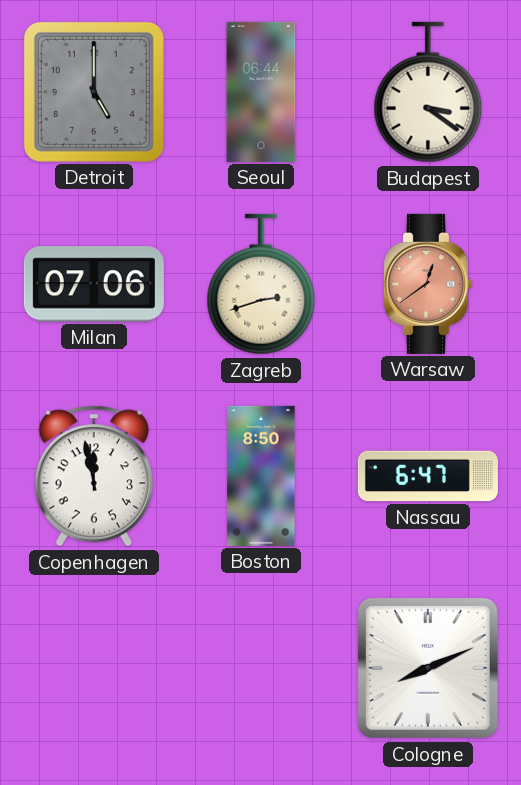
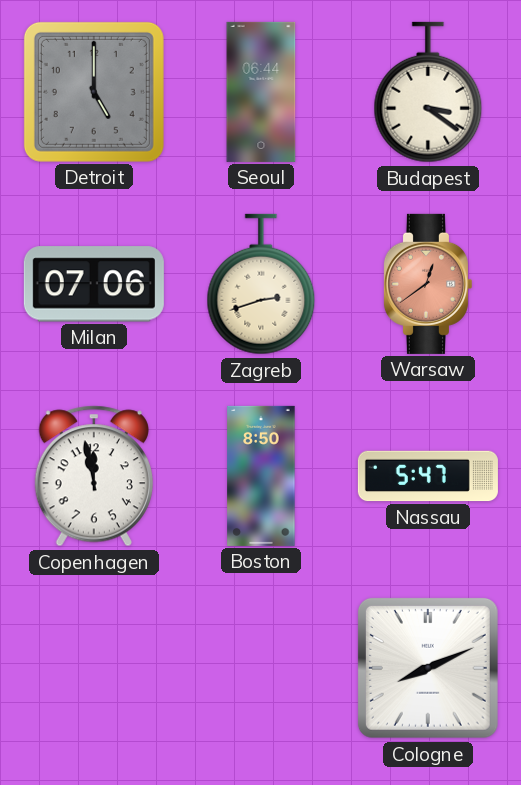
Nassau: 6:47 -> 5:47
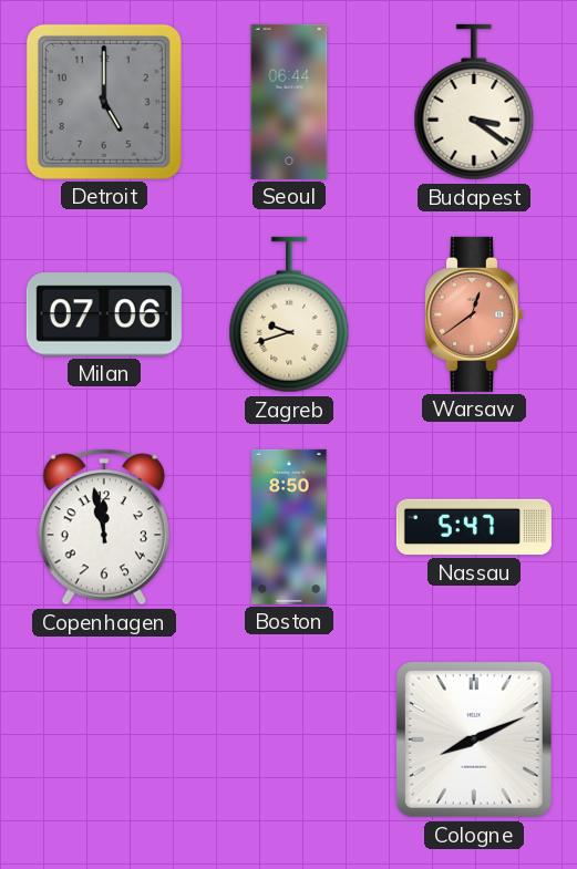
Zagreb: 2:42 -> 9:42
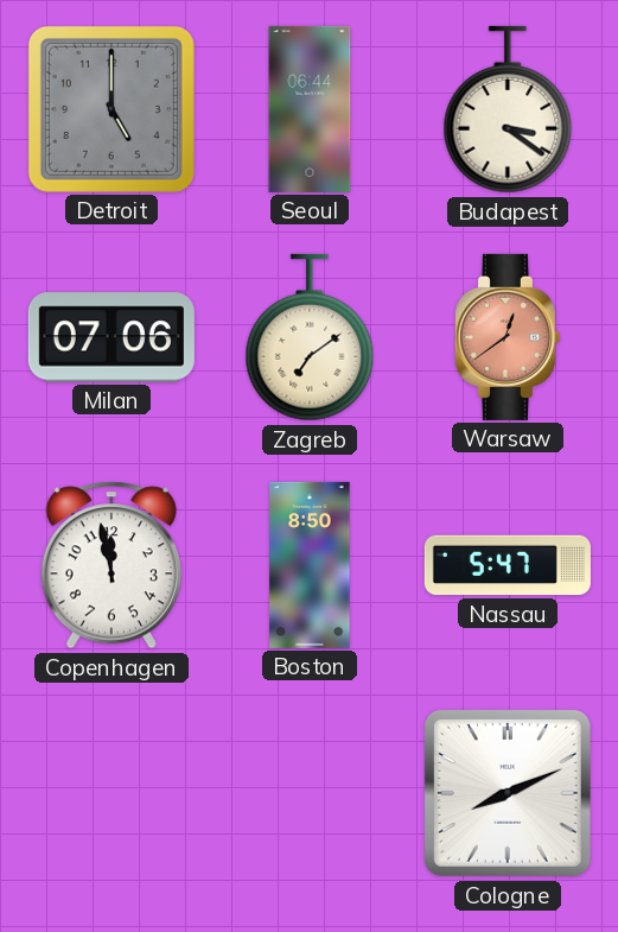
Zagreb: 9:42 -> 7:09
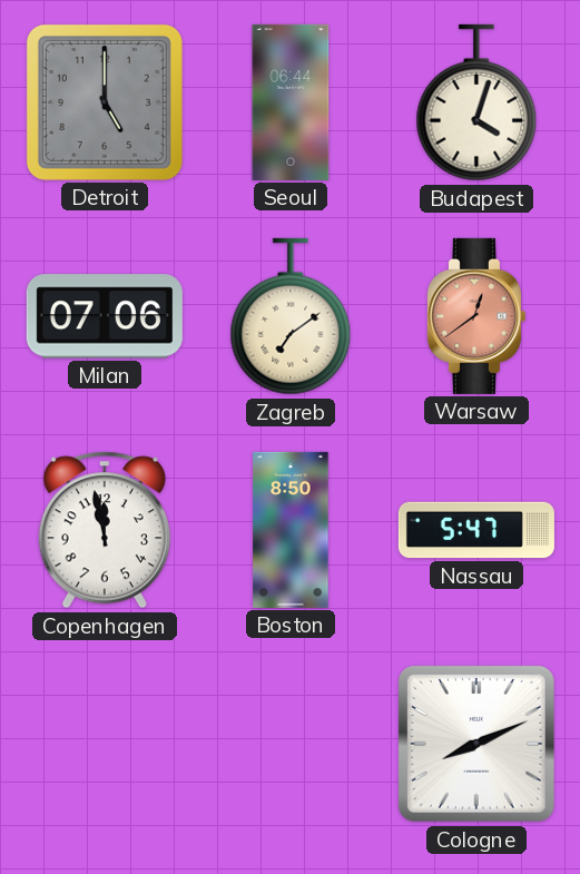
Budapest: 3:21 -> 4:03
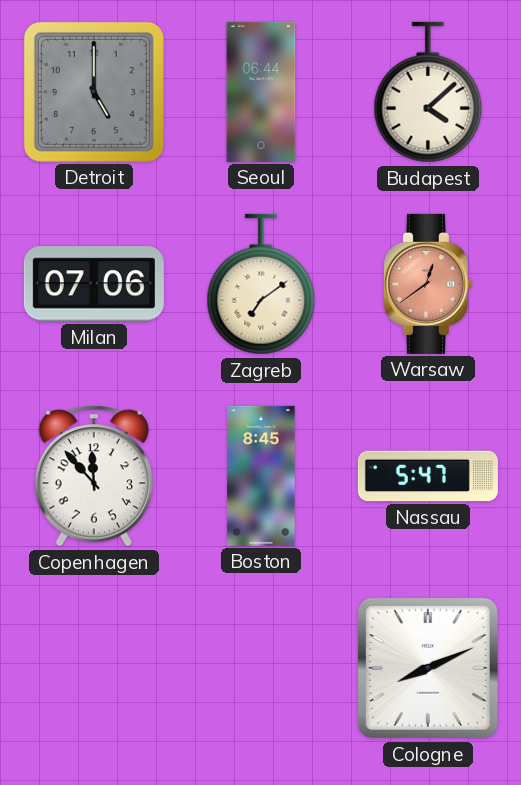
Budapest: 4:03 -> 4:08
Copenhagen: 11:58 -> 11:53
Boston: 8:50 -> 8:45
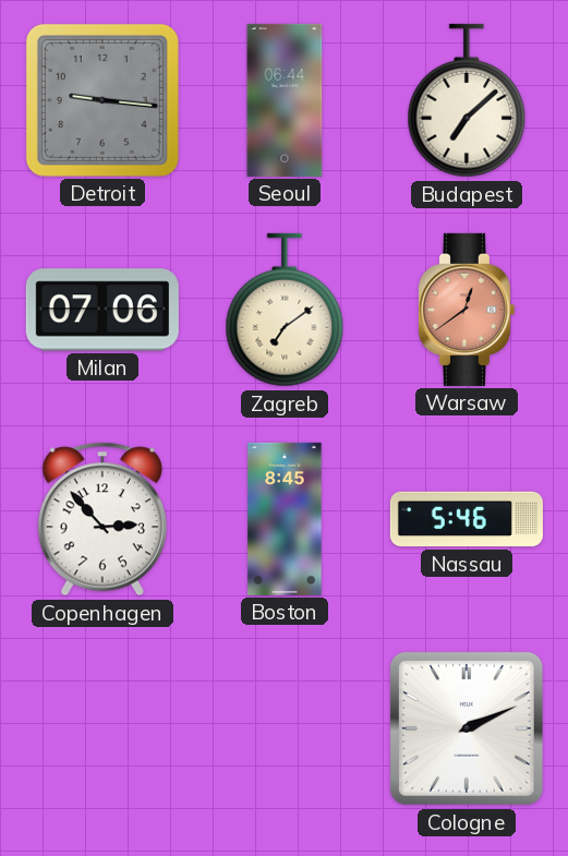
Detroit: 5:00 -> 9:16
Budapest: 4:08 -> 7:08
Copenhagen: 11:53 -> 2:53
Nassau: 5:47 -> 5:46
Cologne: 8:11 -> 2:11
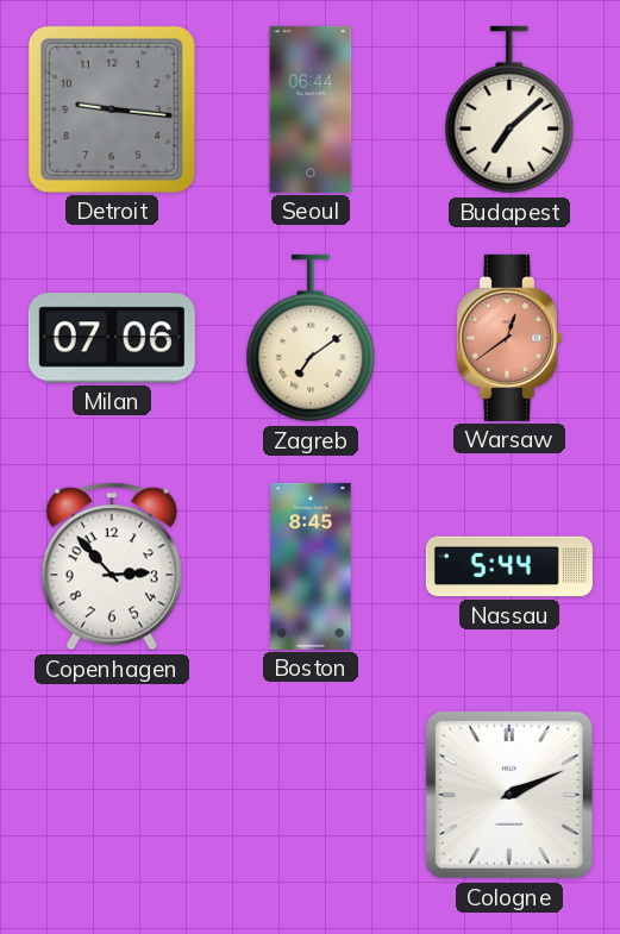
Nassau: 5:46 -> 5:44
